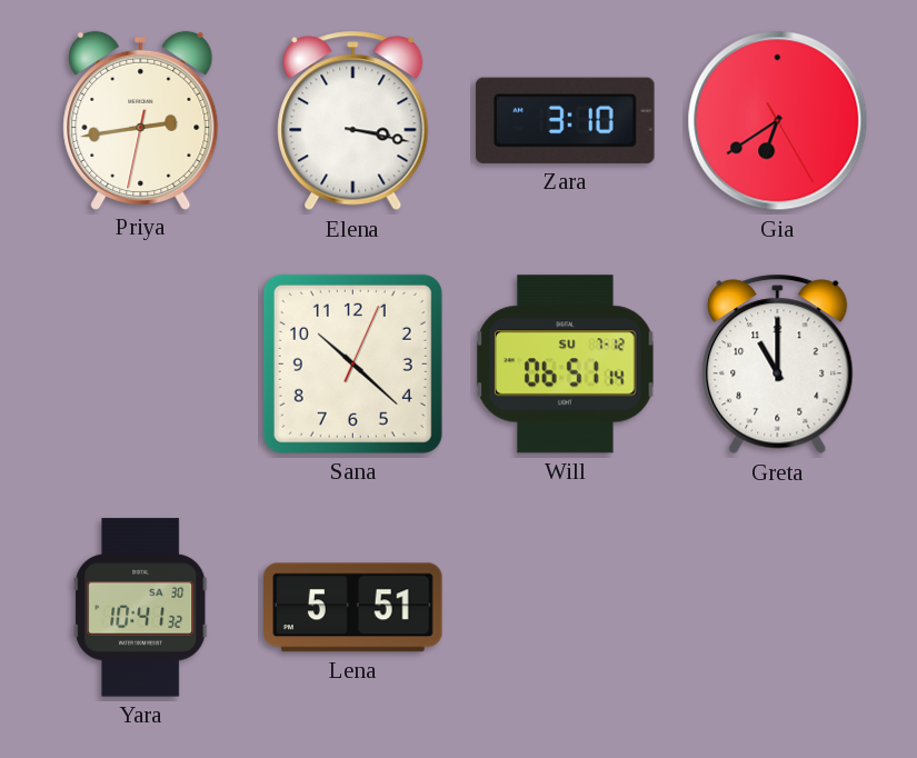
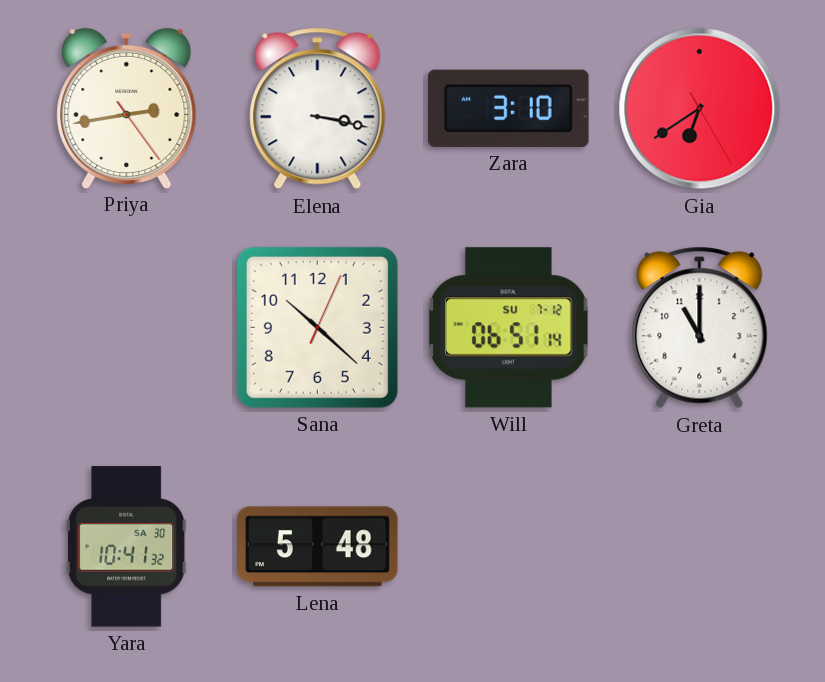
Priya: 2:43:32 -> 2:43:24
Lena: 5:51 -> 5:48
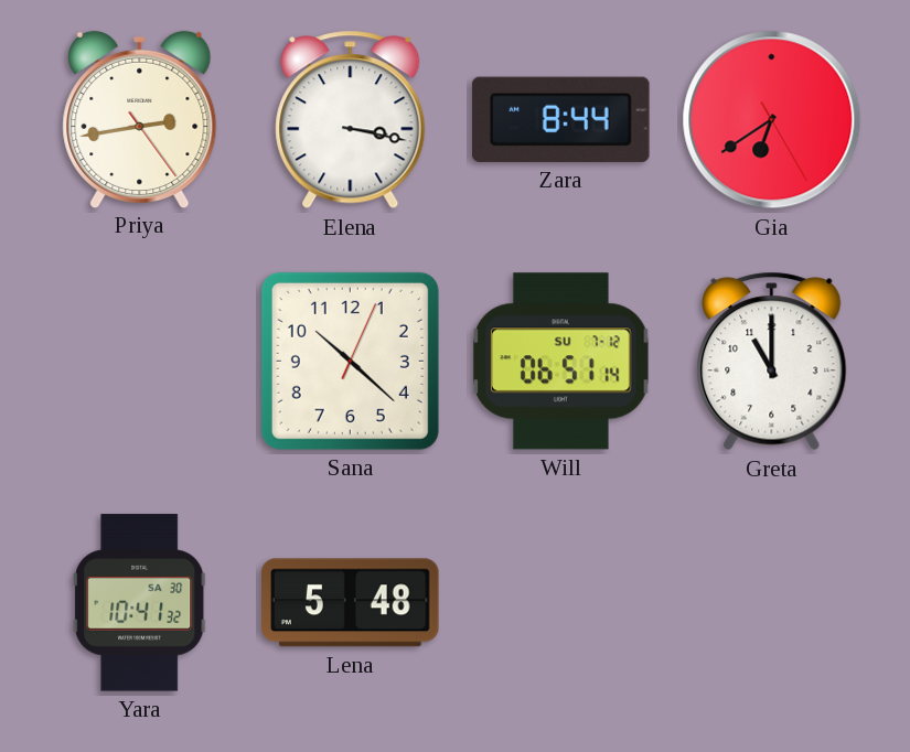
Zara: 3:10 -> 8:44
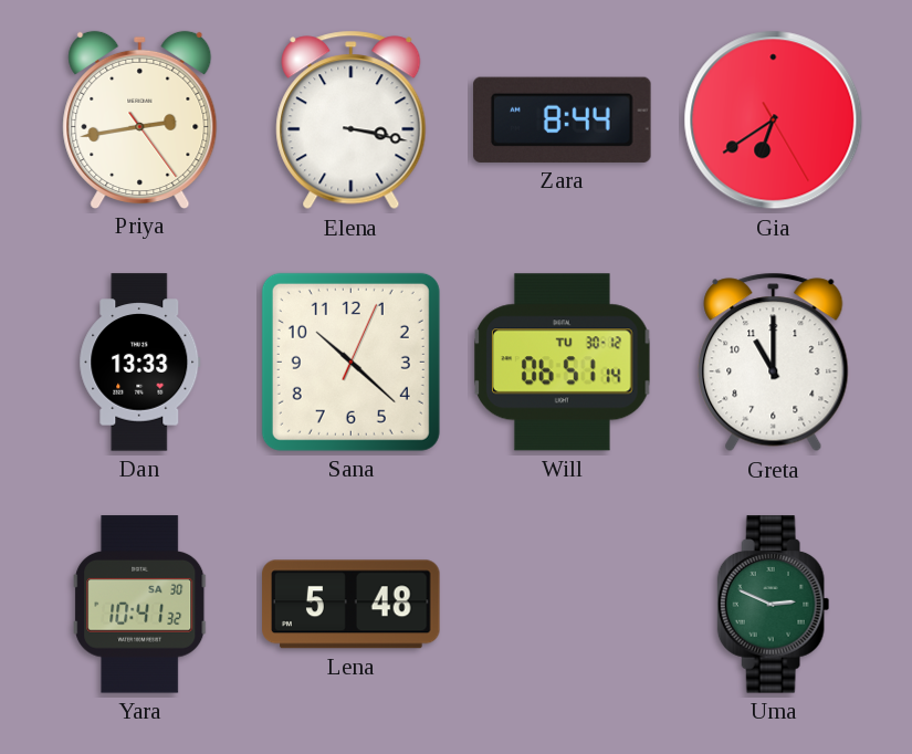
Dan: none -> 13:33
Will date: SU 7-12 -> TU 30-12
Uma: none -> 2:49
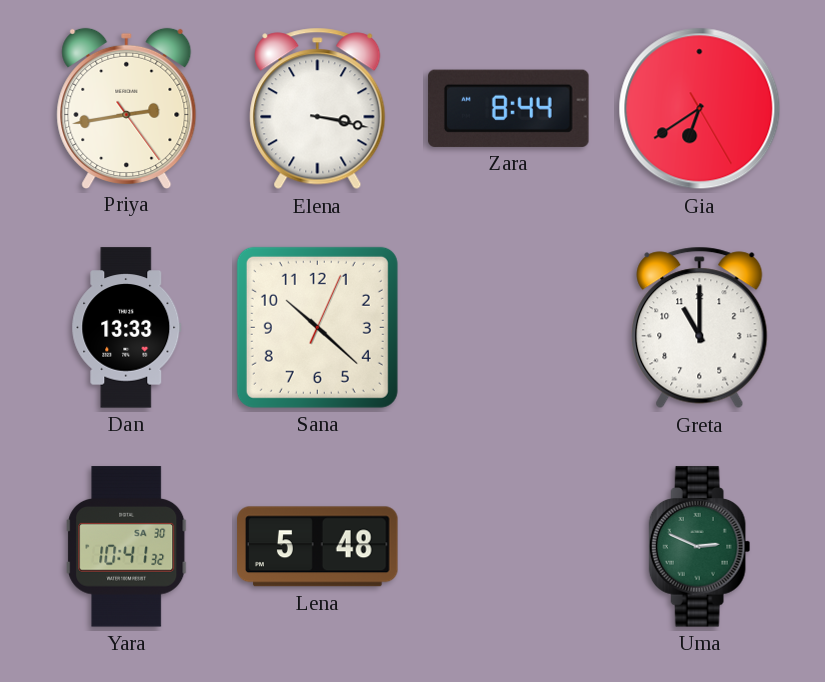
Will: 06:51 -> none
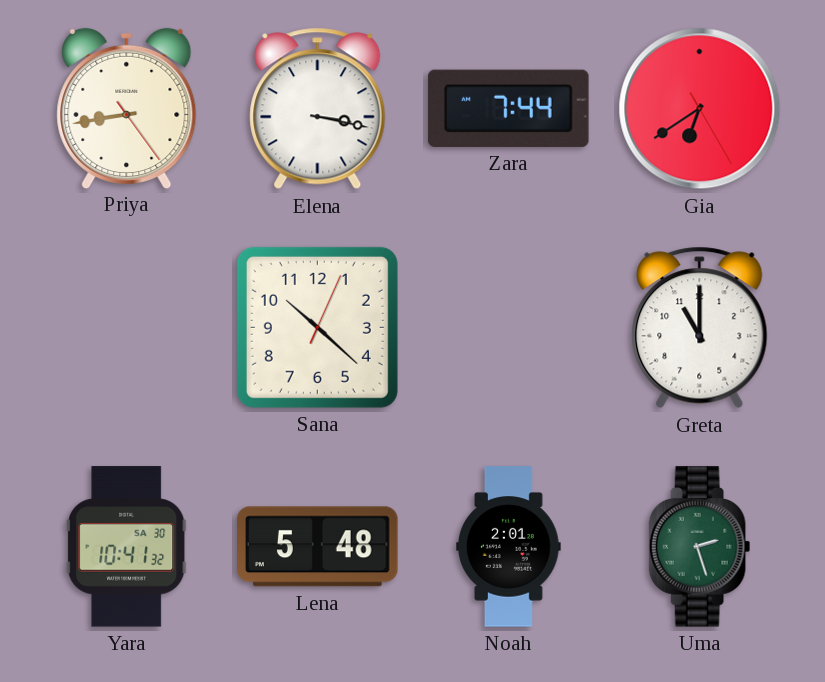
Priya: 2:43 -> 8:43
Zara: 8:44 -> 7:44
Dan: 13:33 -> none
Noah: none -> 2:01
Uma: 2:49 -> 2:27
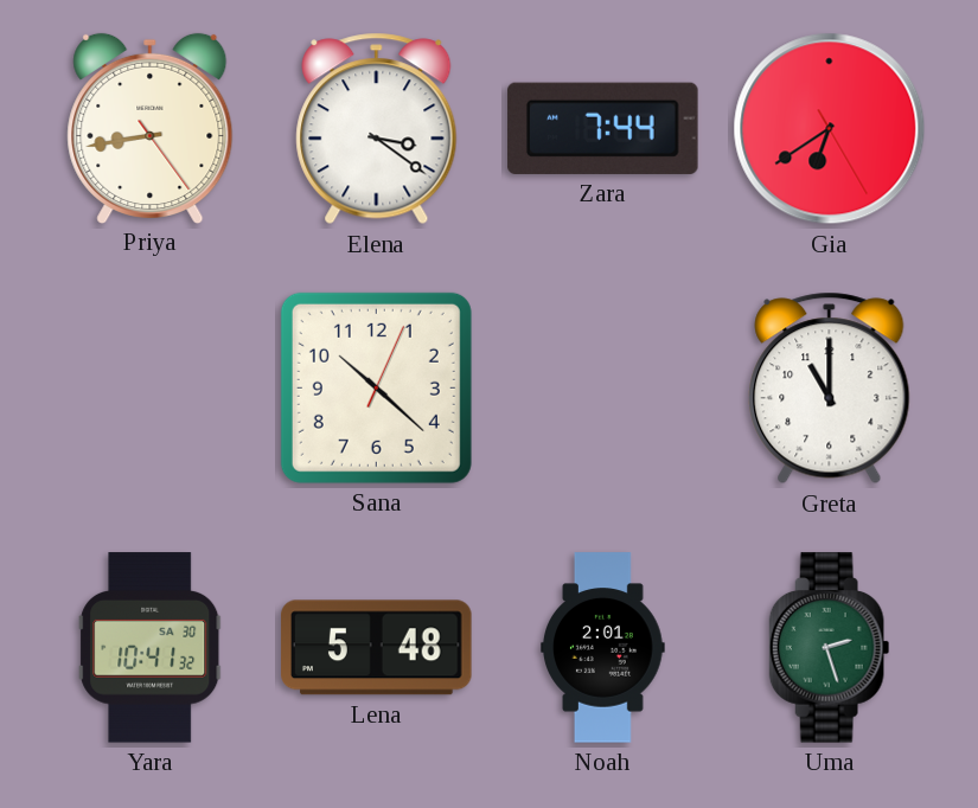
Elena: 3:17 -> 3:21
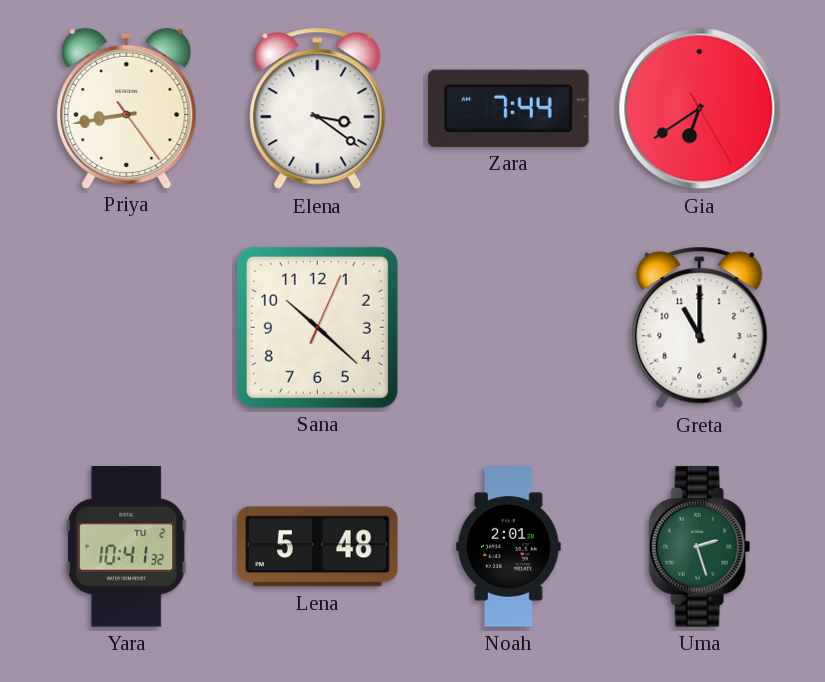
Yara date: SA 30 -> TU 2
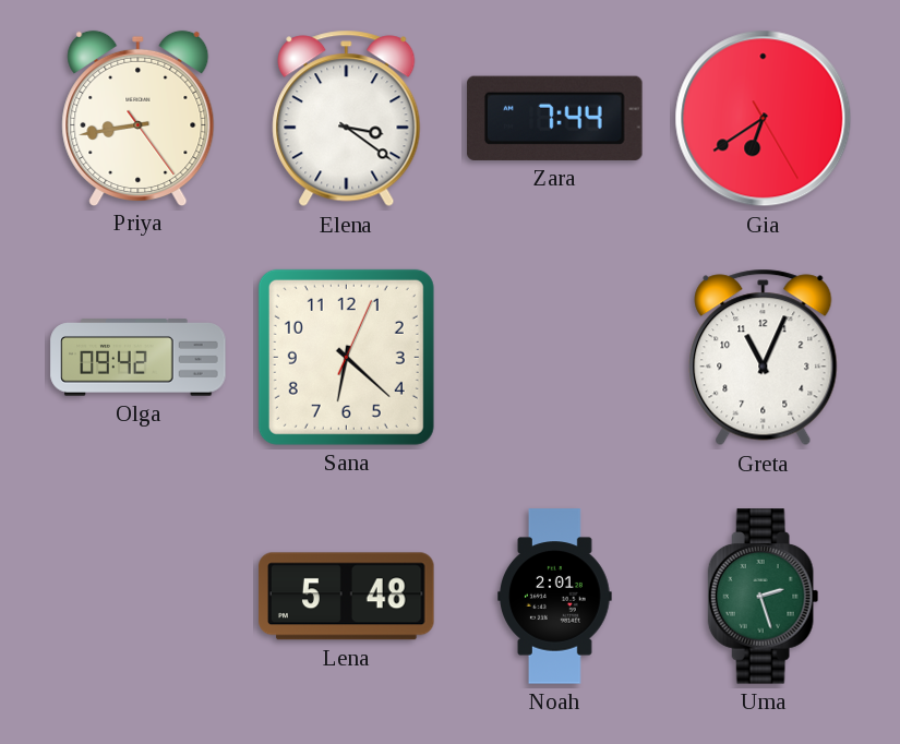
Olga: none -> 09:42
Sana: 10:22 -> 6:22
Greta: 11:00 -> 11:04
Yara: 10:41 -> none
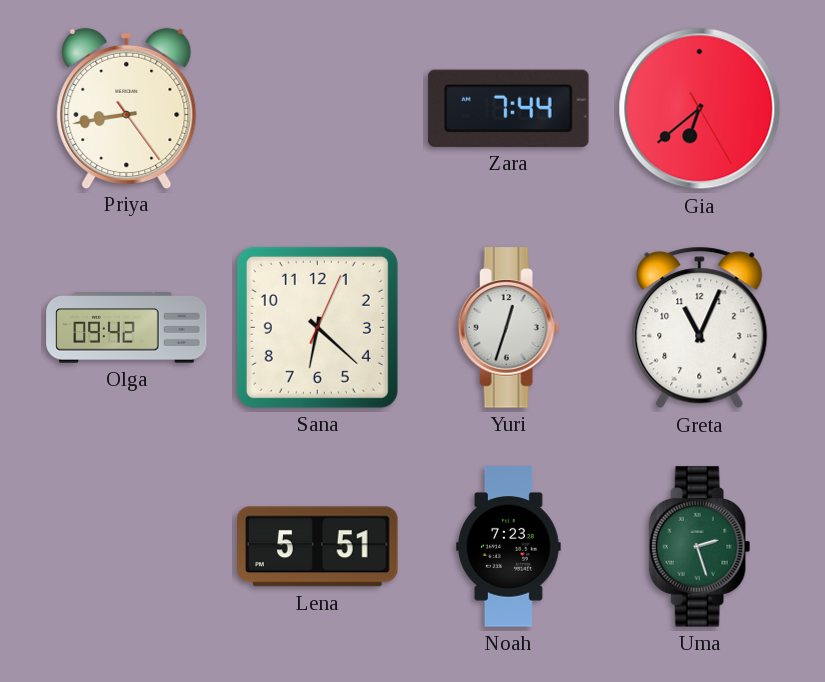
Elena: 3:21 -> none
Gia: 6:39 -> 6:38
Yuri: none -> 12:33
Lena: 5:48 -> 5:51
Noah: 2:01 -> 7:23
